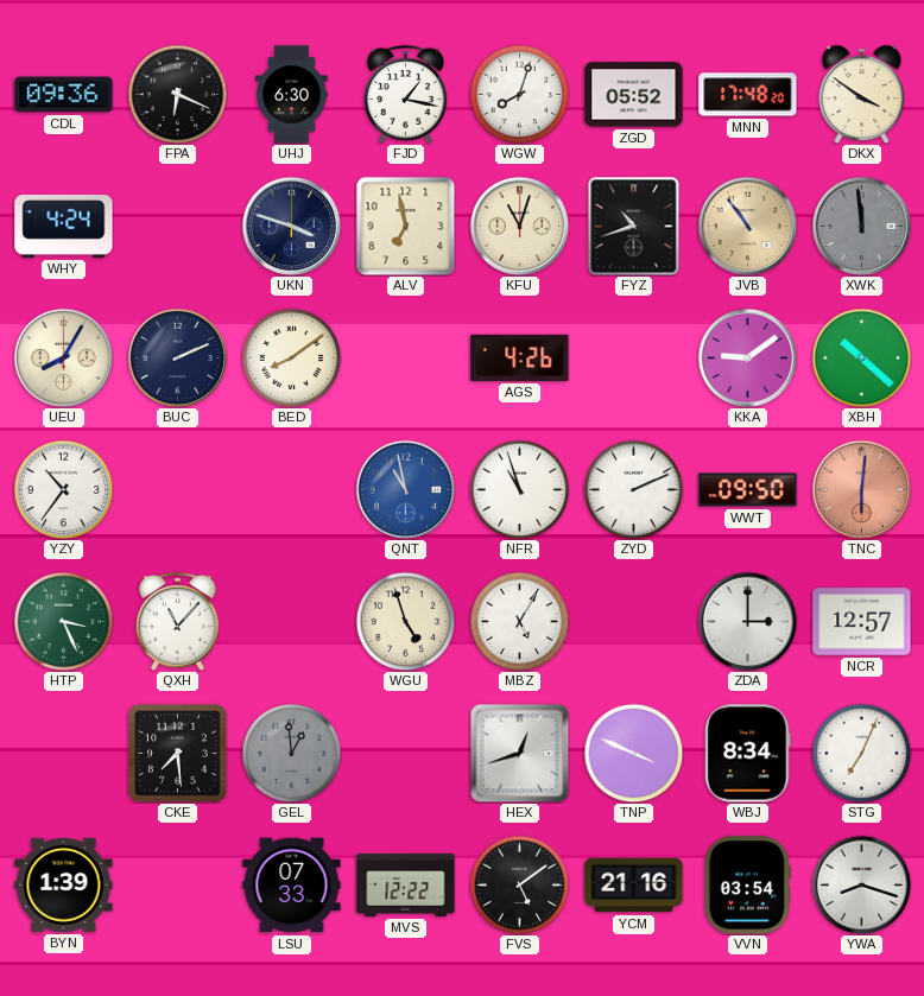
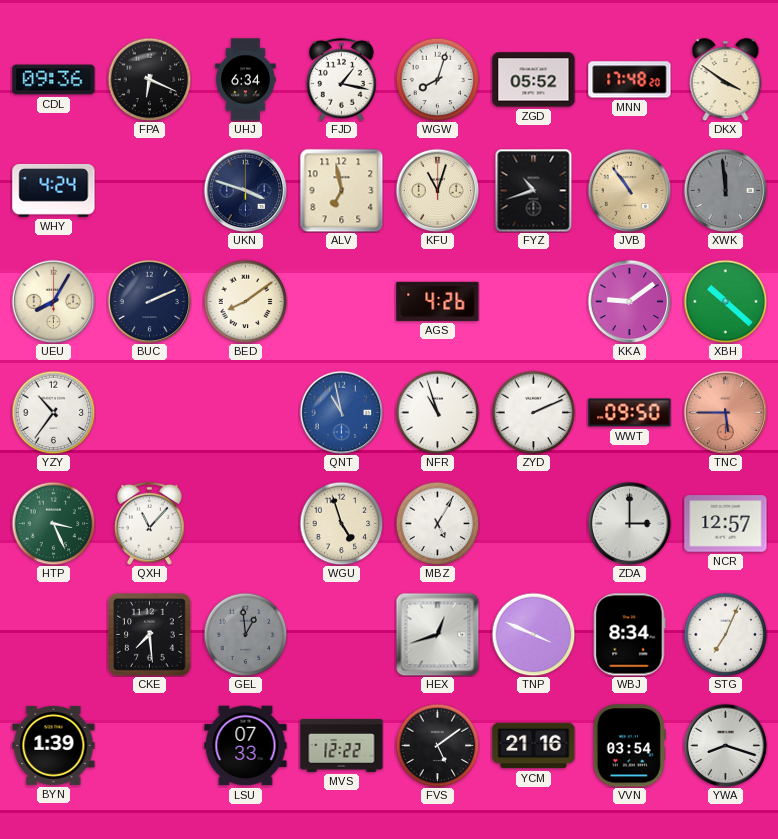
UHJ: 6:30 -> 6:34
TNC: 6:01 -> 5:45
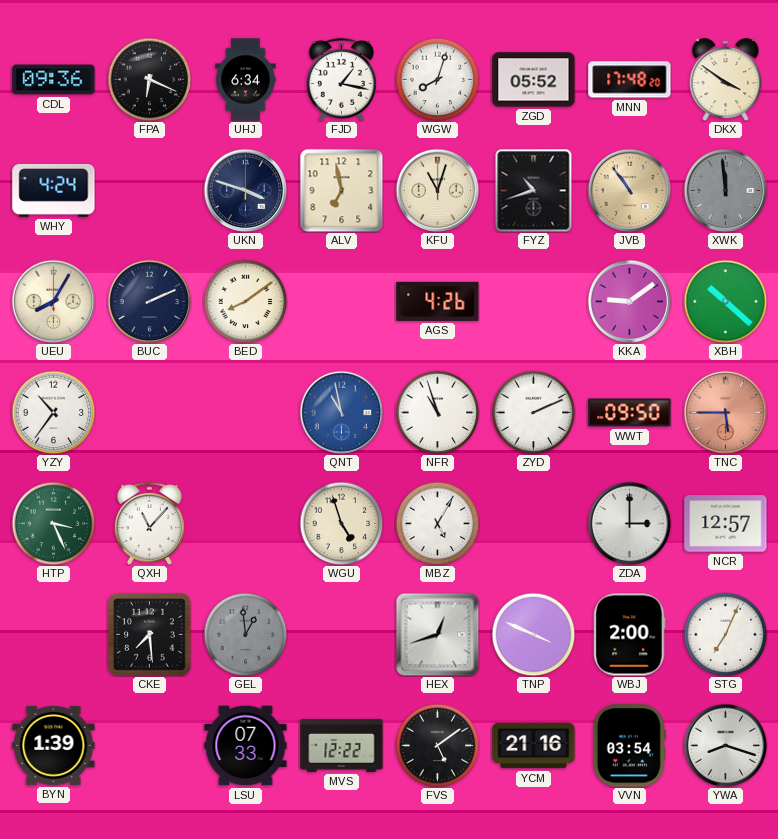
WBJ: 8:34 -> 2:00
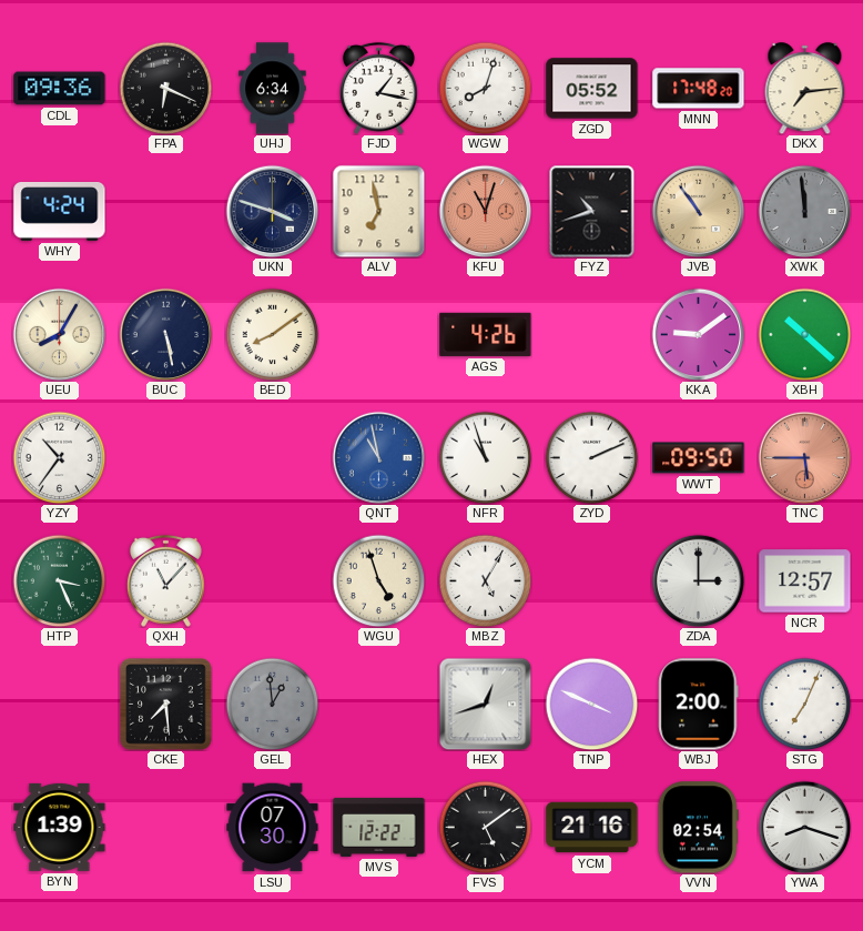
DKX: 3:51 -> 7:14
KFU dial: cream -> salmon
BUC: 2:11 -> 5:28
LSU: 07:33 -> 07:30
VVN: 03:54 -> 02:54
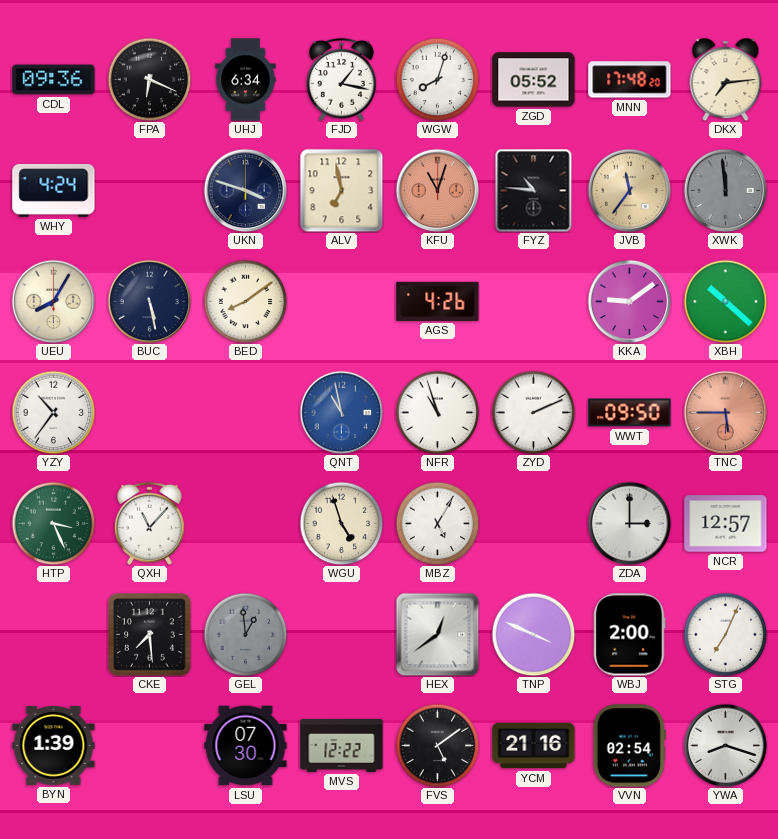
FYZ: 10:42 -> 10:46
JVB: 10:54 -> 11:36
HEX: 12:42 -> 12:39
